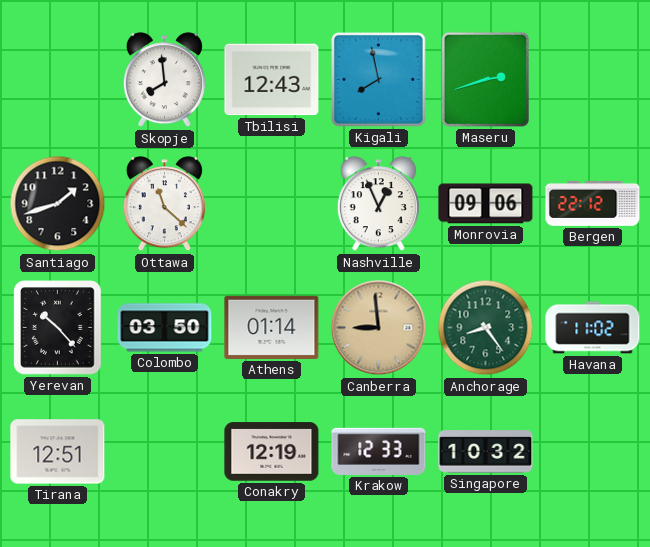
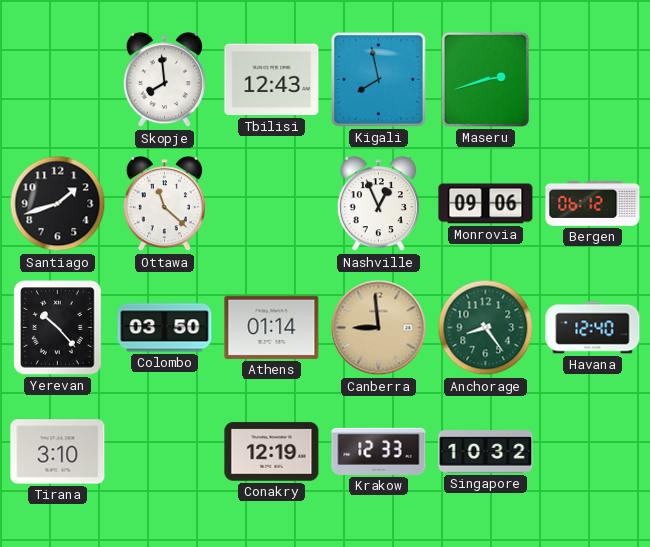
Bergen: 22:12 -> 06:12
Havana: 11:02 -> 12:40
Tirana: 12:51 -> 3:10
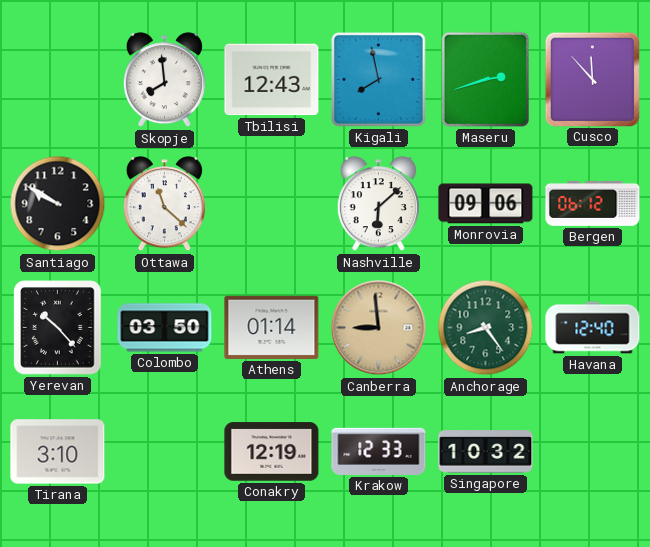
Cusco: none -> 11:53
Santiago: 1:42 -> 9:50
Nashville: 12:56 -> 6:08
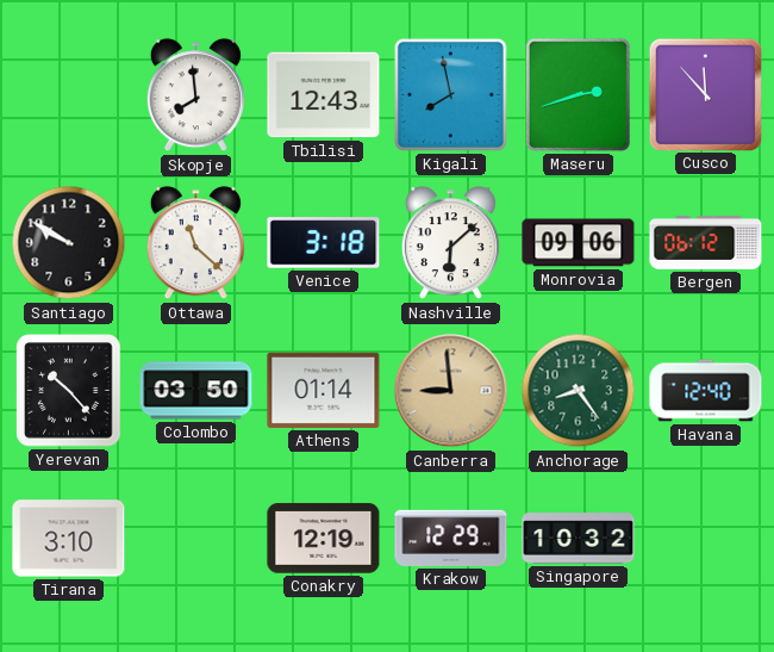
Venice: none -> 3:18
Krakow: 12:33 -> 12:29
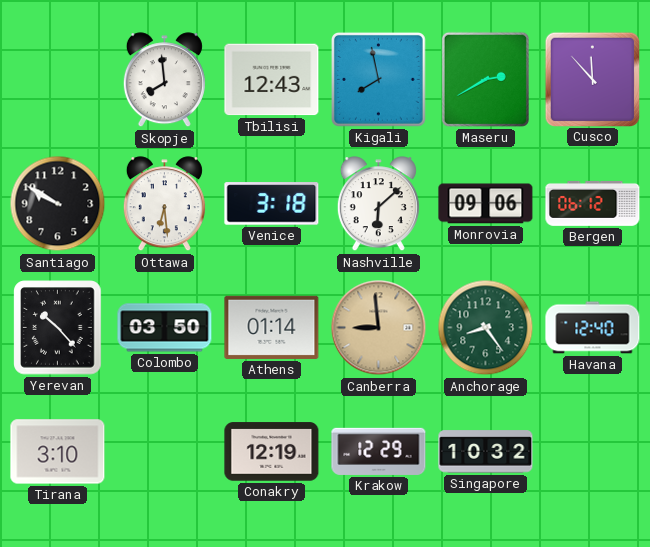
Maseru: 2:42 -> 2:40
Ottawa: 11:22 -> 6:29
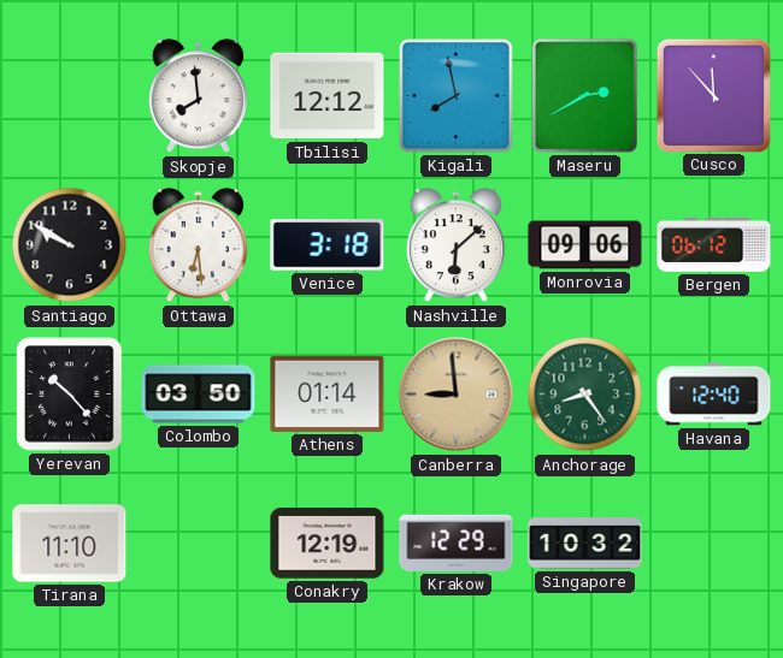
Tbilisi: 12:43 -> 12:12
Tirana: 3:10 -> 11:10
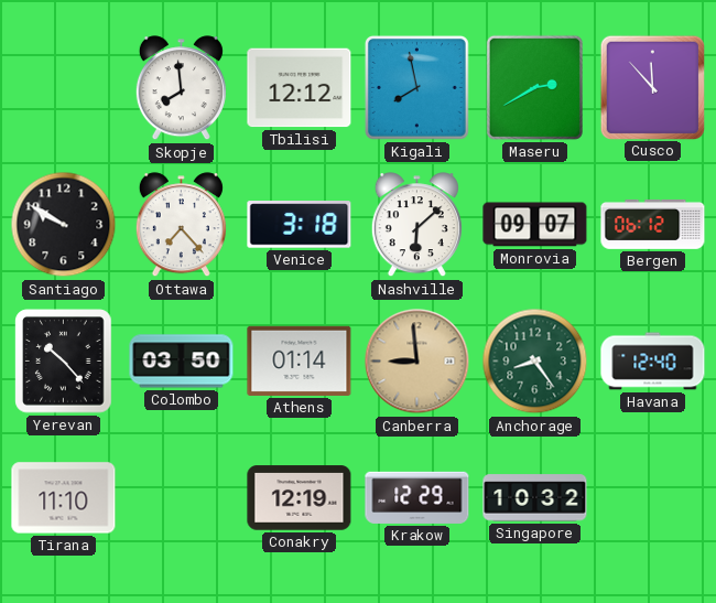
Ottawa: 6:29 -> 7:23
Monrovia: 09:06 -> 09:07
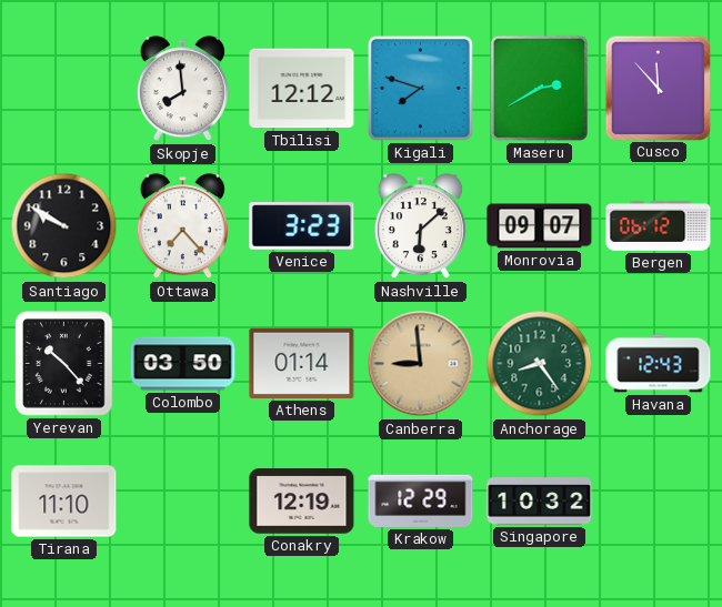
Kigali: 7:58 -> 7:48
Venice: 3:18 -> 3:23
Havana: 12:40 -> 12:43
